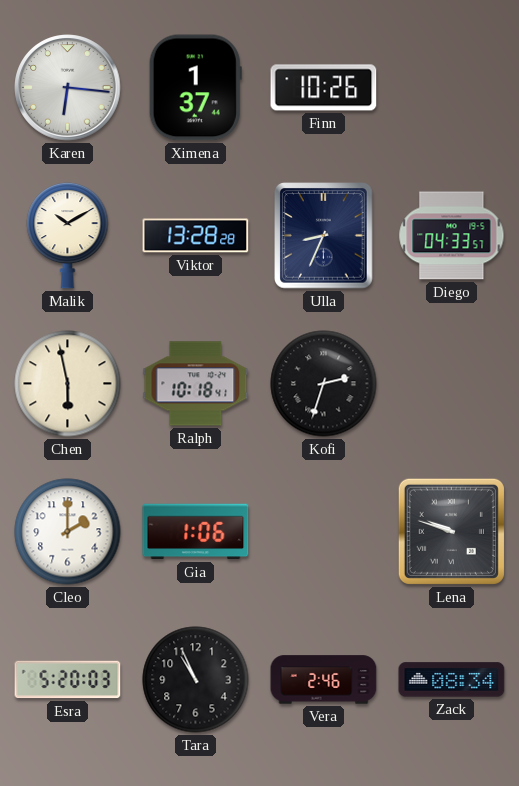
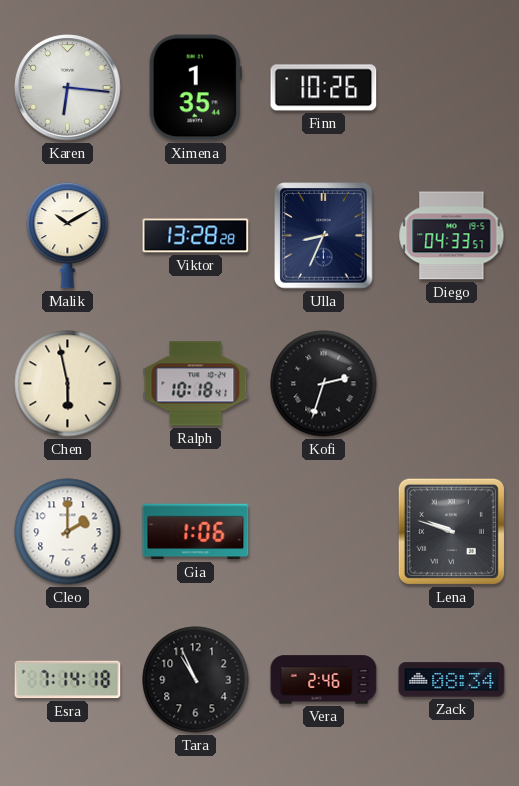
Ximena: 1:37 -> 1:35
Esra: 5:20 -> 7:14
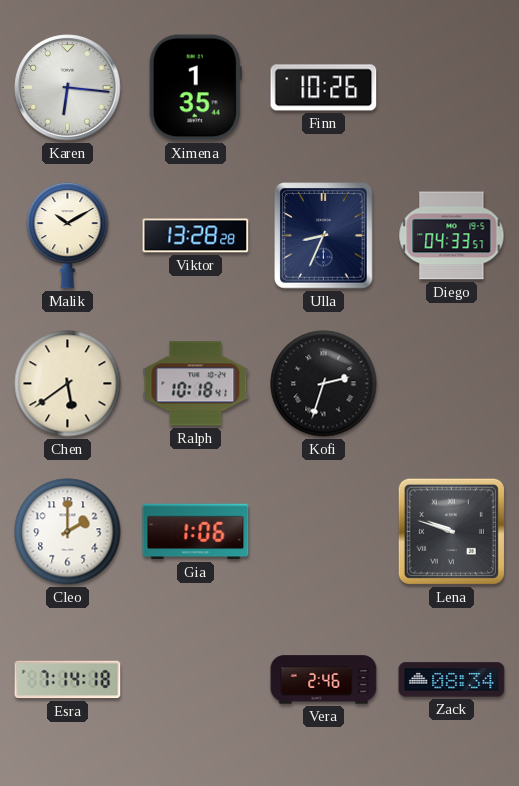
Chen: 5:58 -> 5:39
Tara: 10:56 -> none
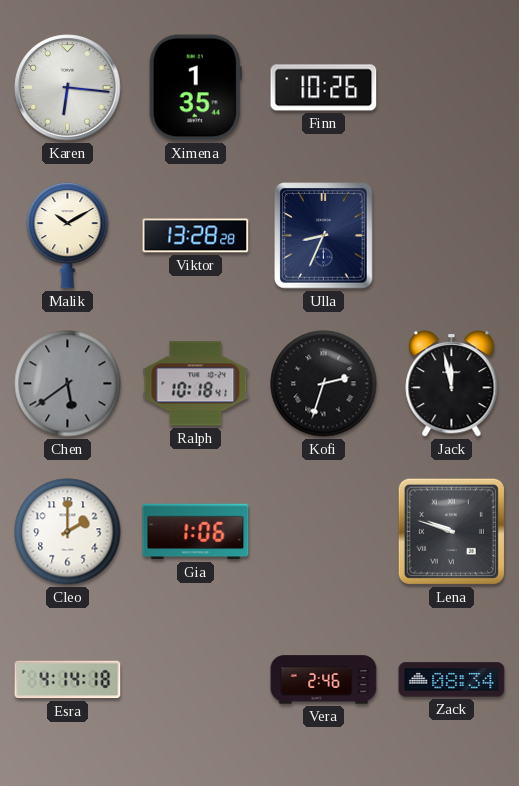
Diego: 04:33 -> none
Chen dial: cream -> grey
Jack: none -> 11:58
Esra: 7:14 -> 4:14
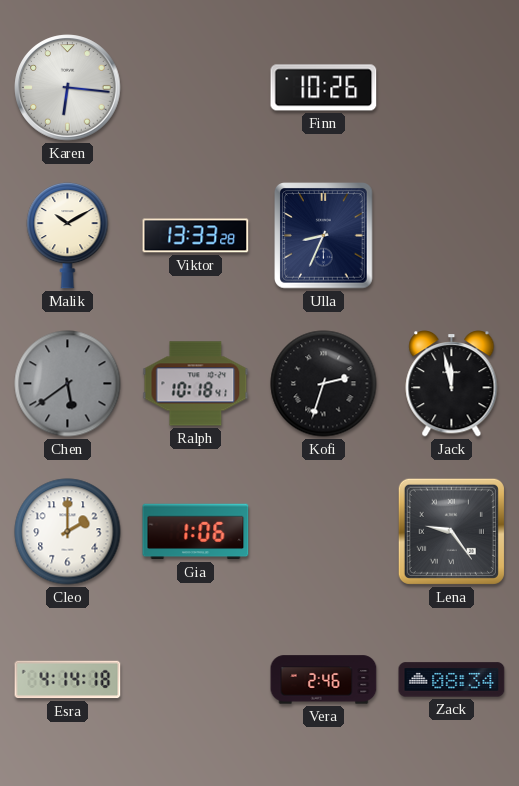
Ximena: 1:35 -> none
Viktor: 13:28 -> 13:33
Lena: 9:48 -> 9:24
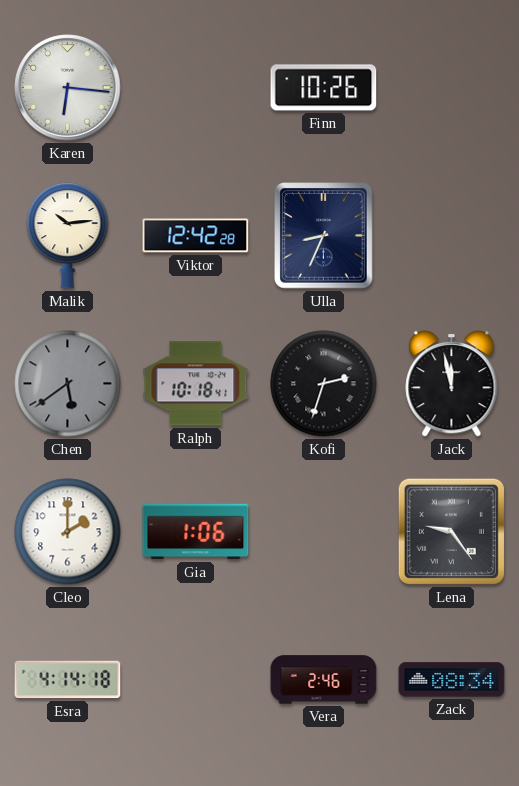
Malik: 10:10 -> 10:14
Viktor: 13:33 -> 12:42
